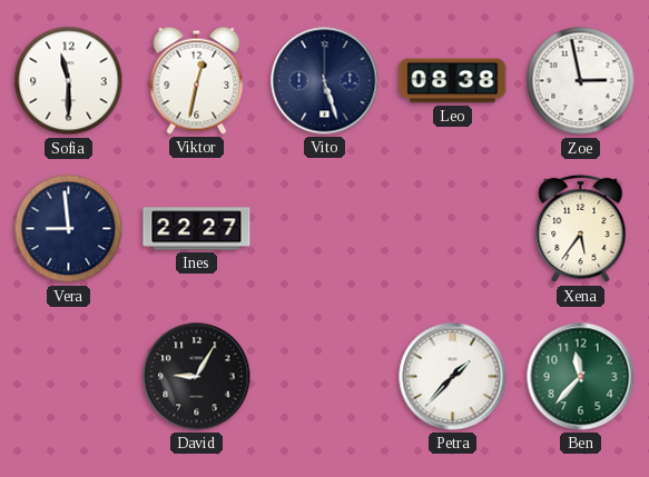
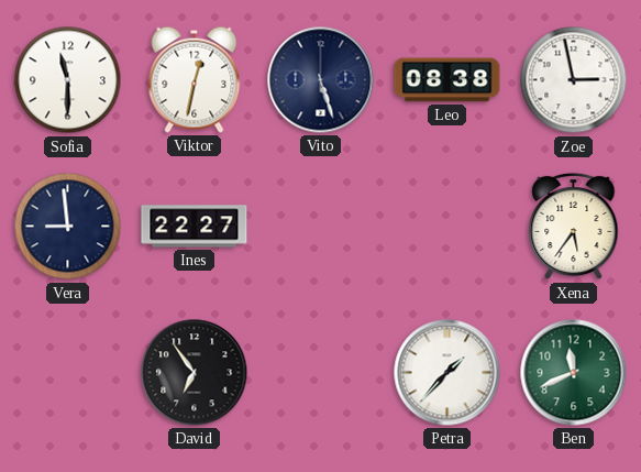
David: 9:05 -> 6:54
Ben: 11:37 -> 11:41
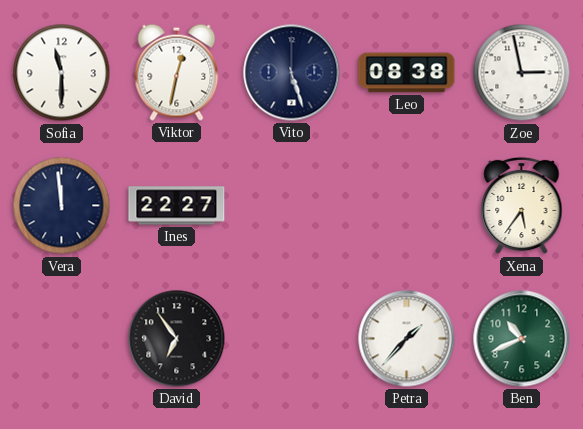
Vera: 8:59 -> 11:59
Ben: 11:41 -> 10:41
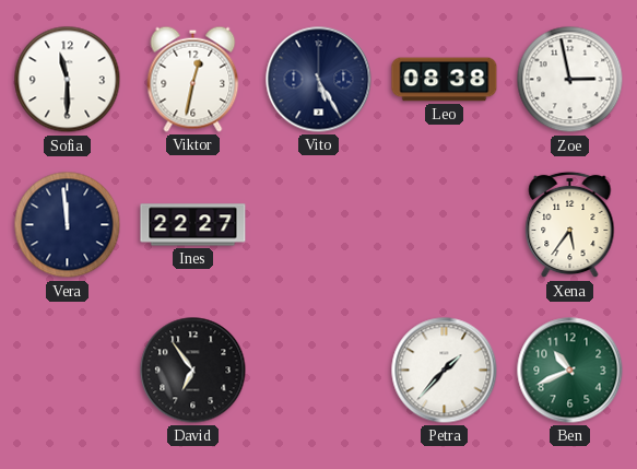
Vito: 5:27 -> 5:25
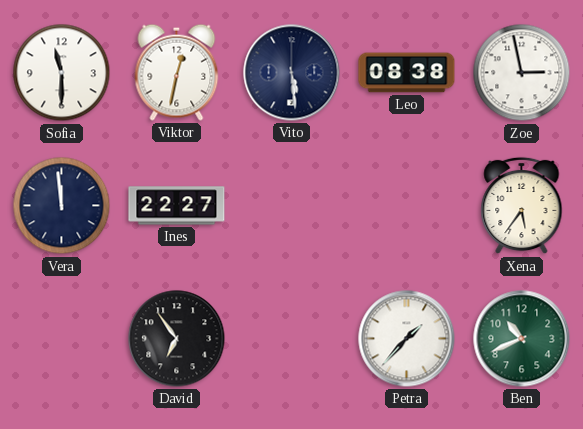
Vito: 5:25 -> 5:29
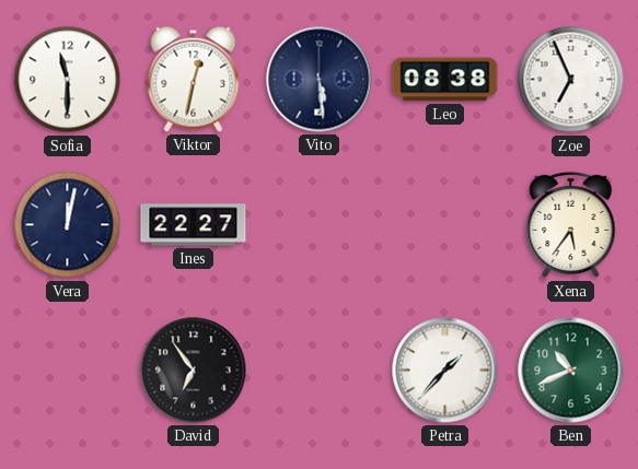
Zoe: 2:58 -> 6:56
Vera: 11:59 -> 12:02
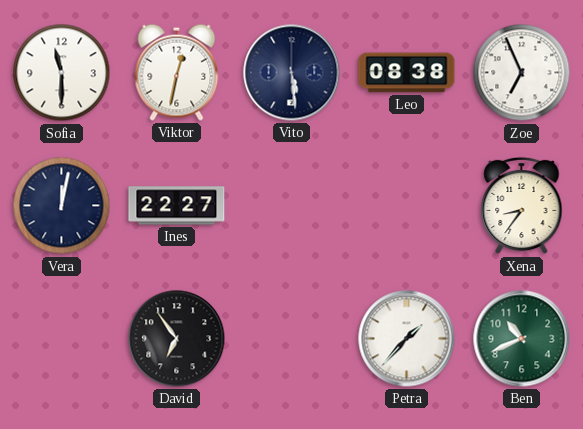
Xena: 5:36 -> 8:36
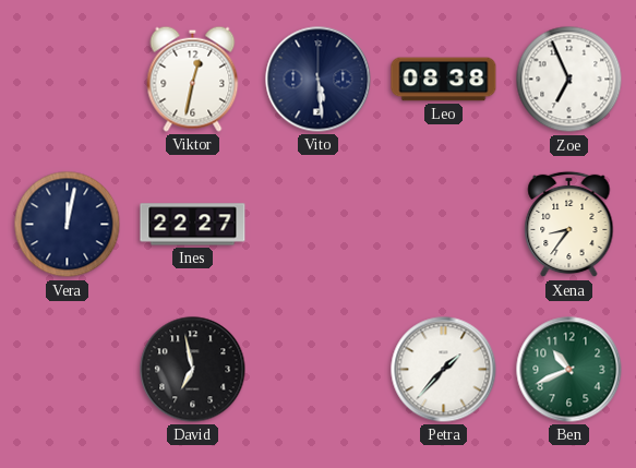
Sofia: 11:30 -> none
David: 6:54 -> 6:58
